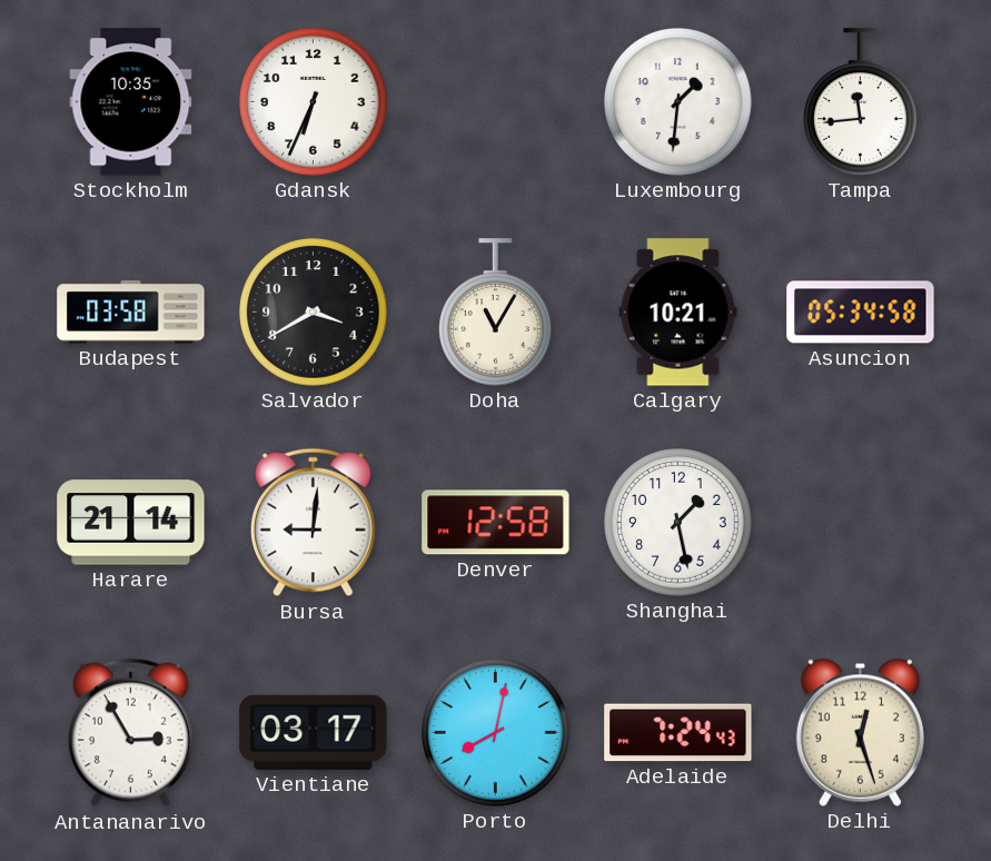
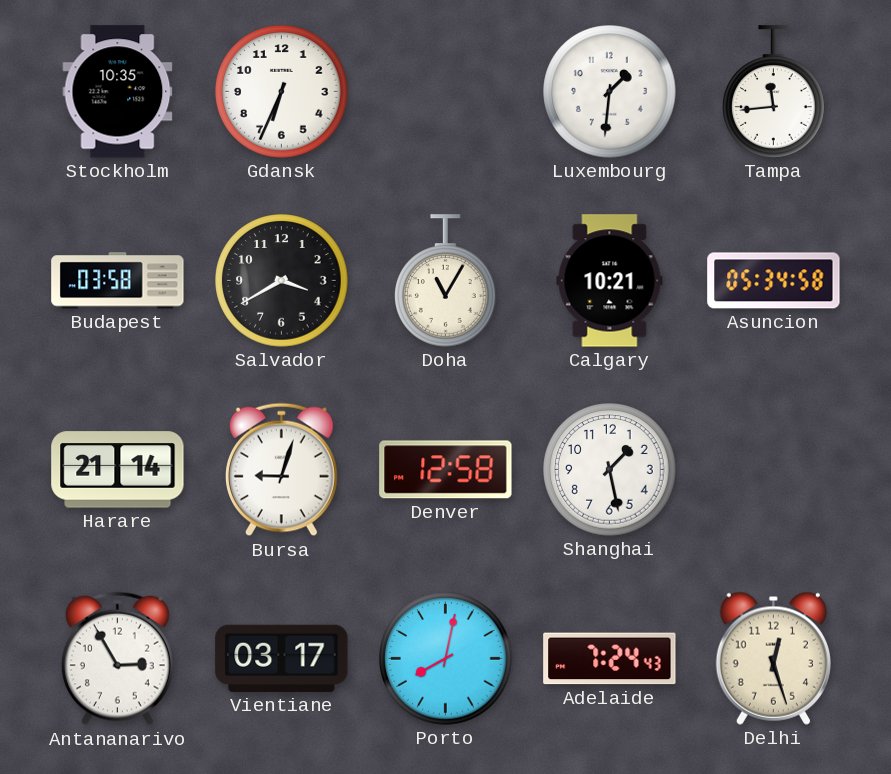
Bursa: 9:01 -> 9:03
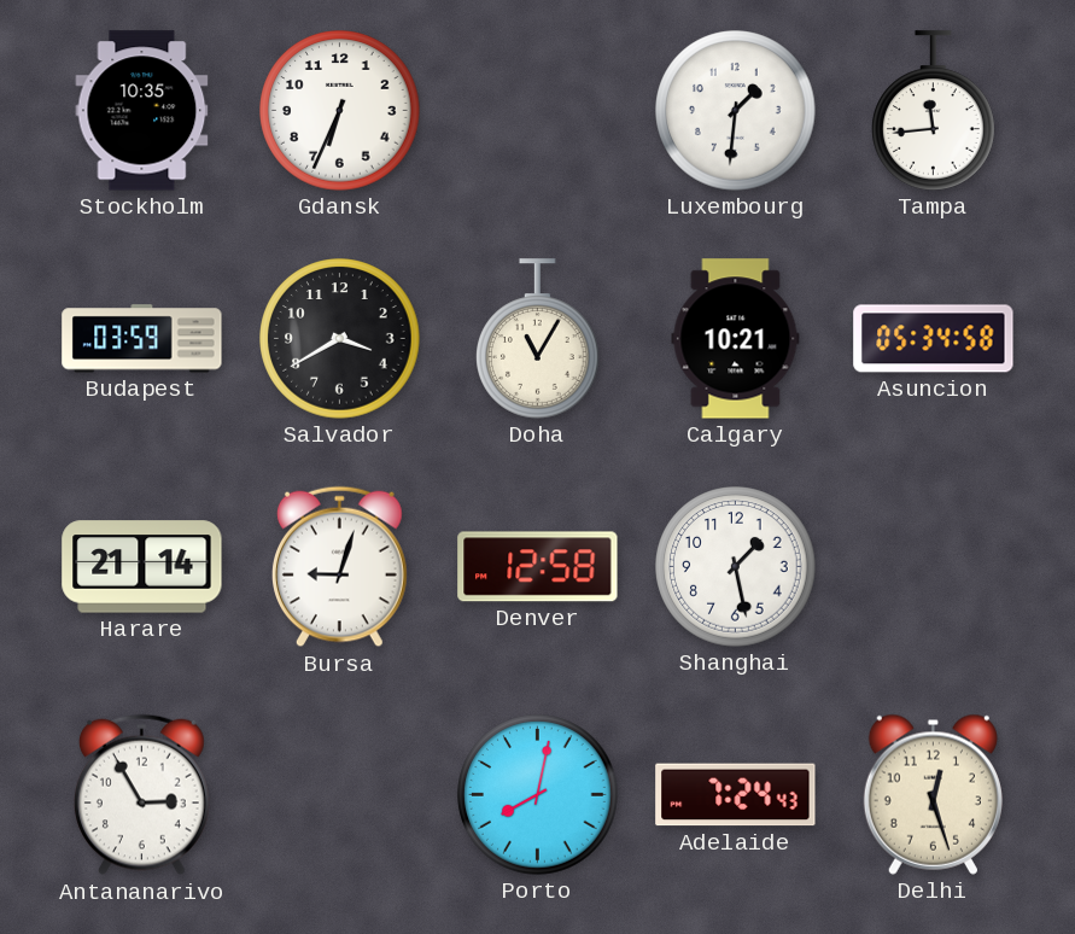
Budapest: 03:58 -> 03:59
Vientiane: 03:17 -> none
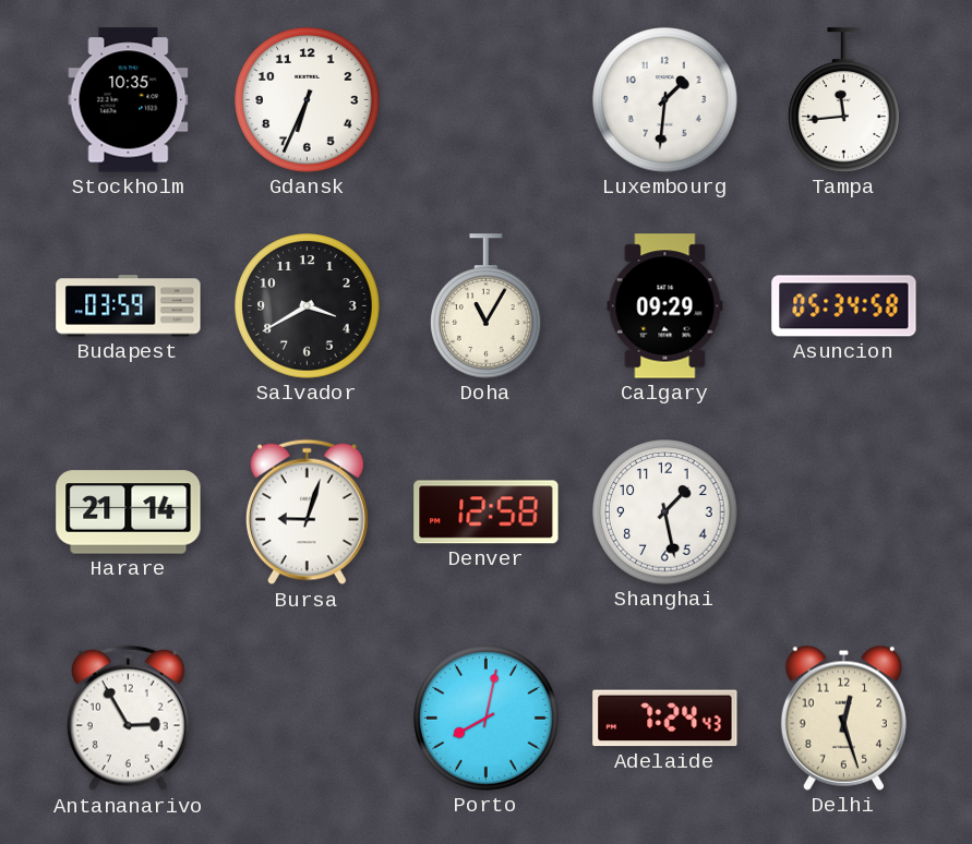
Calgary: 10:21 -> 09:29
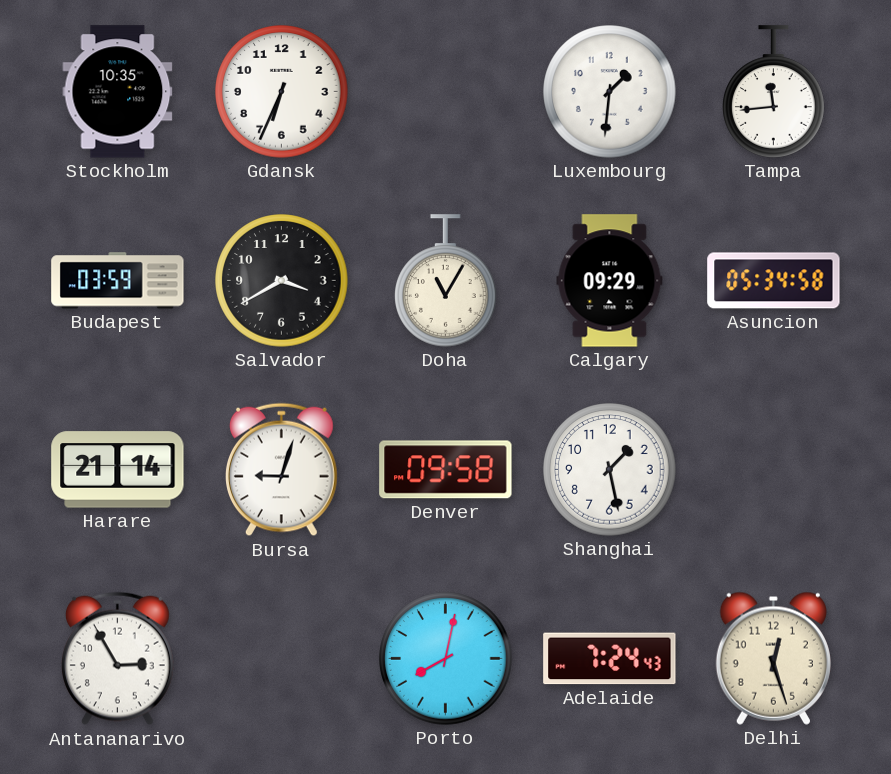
Denver: 12:58 -> 09:58
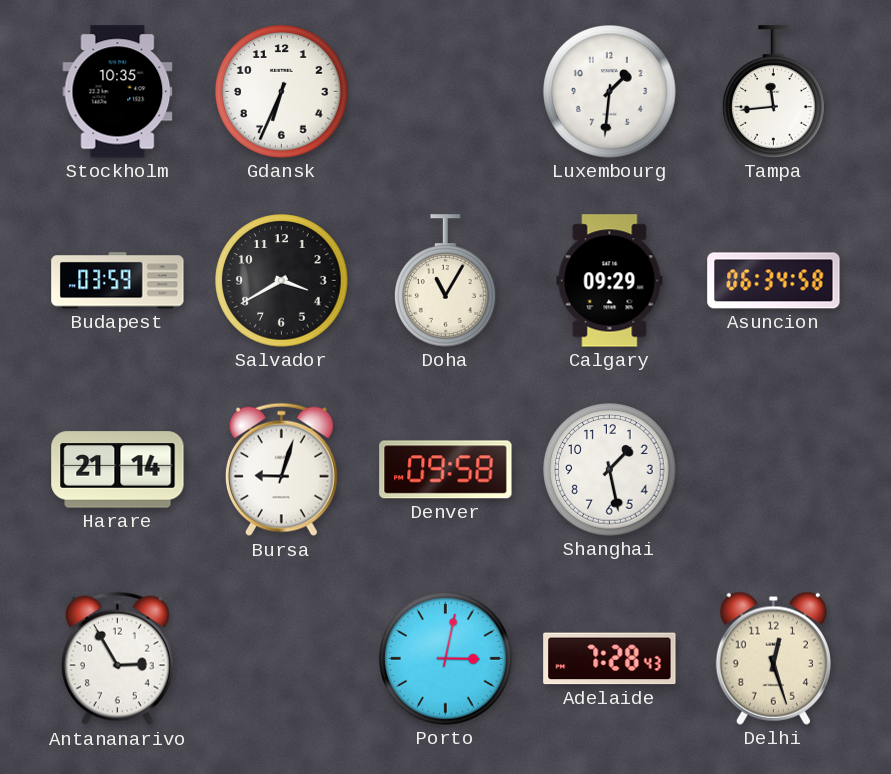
Asuncion: 05:34 -> 06:34
Porto: 8:02 -> 3:02
Adelaide: 7:24 -> 7:28
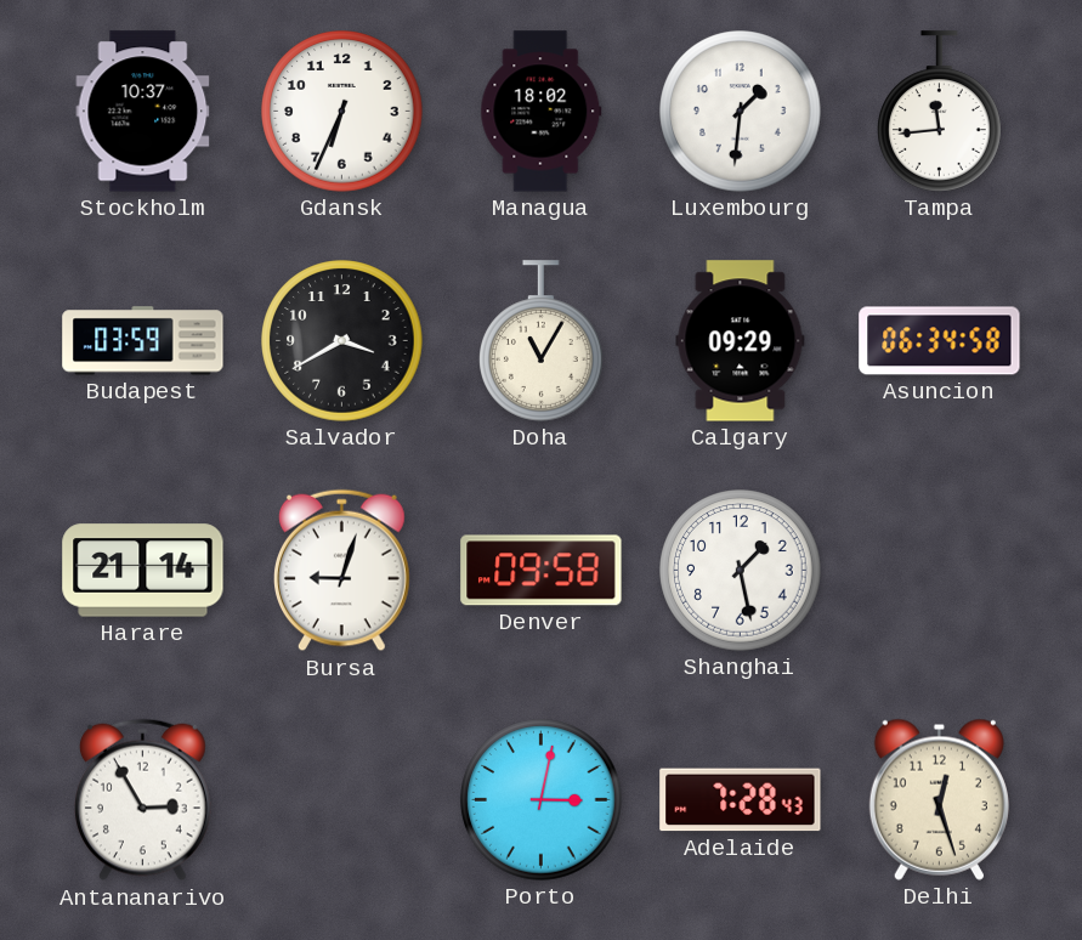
Stockholm: 10:35 -> 10:37
Managua: none -> 18:02
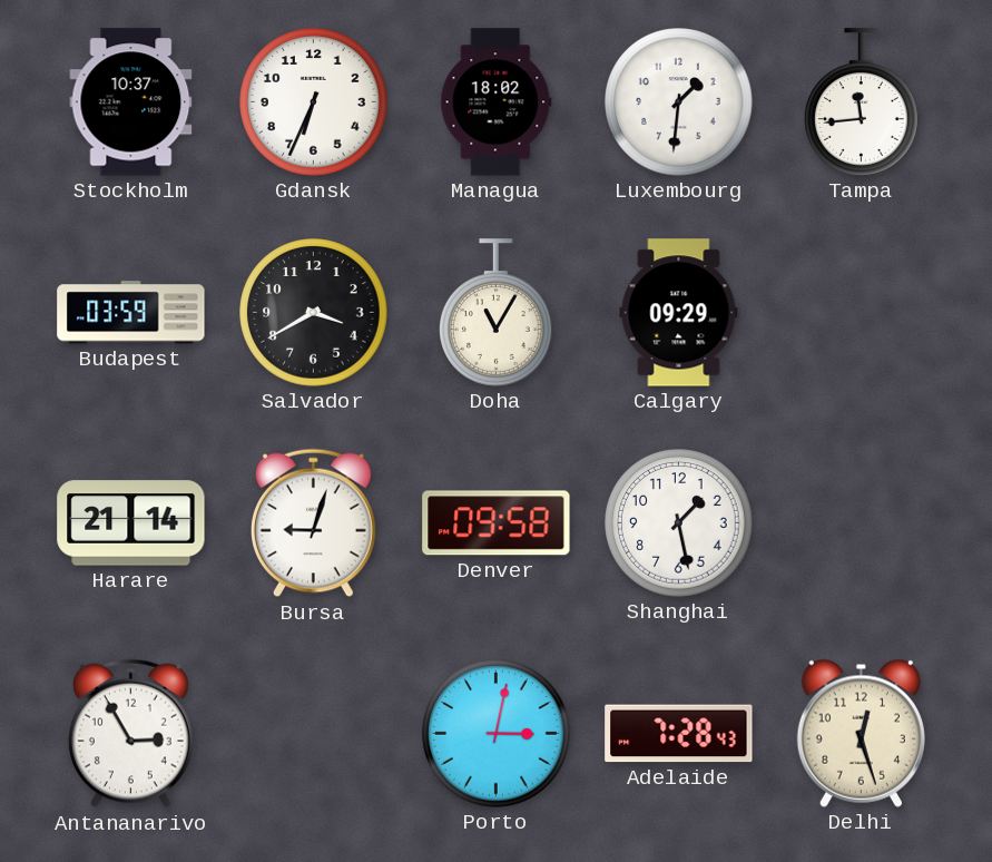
Asuncion: 06:34 -> none
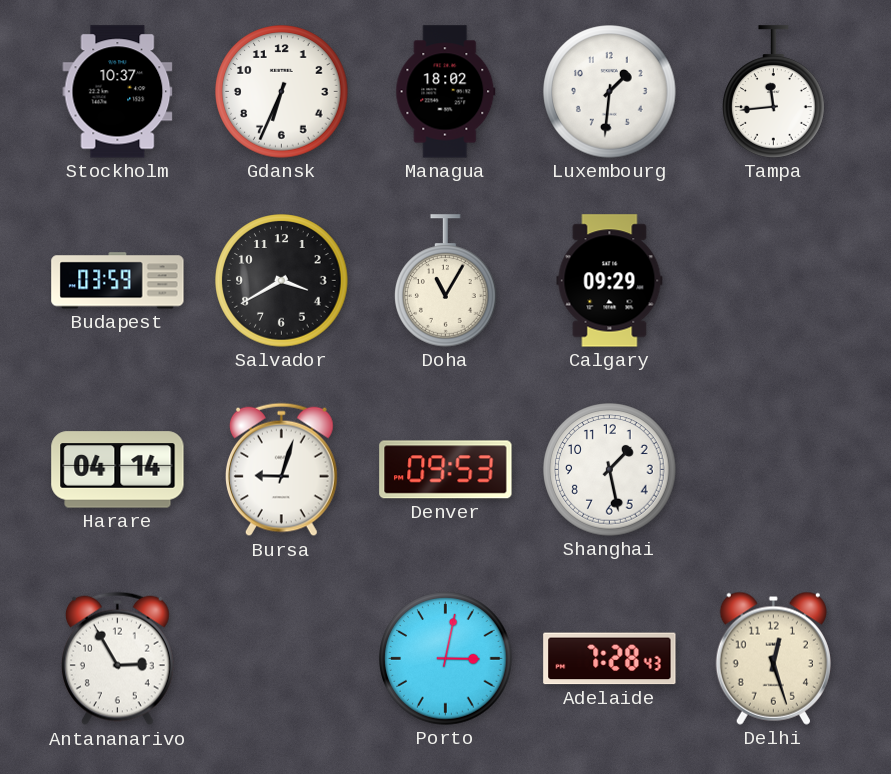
Harare: 21:14 -> 04:14
Denver: 09:58 -> 09:53
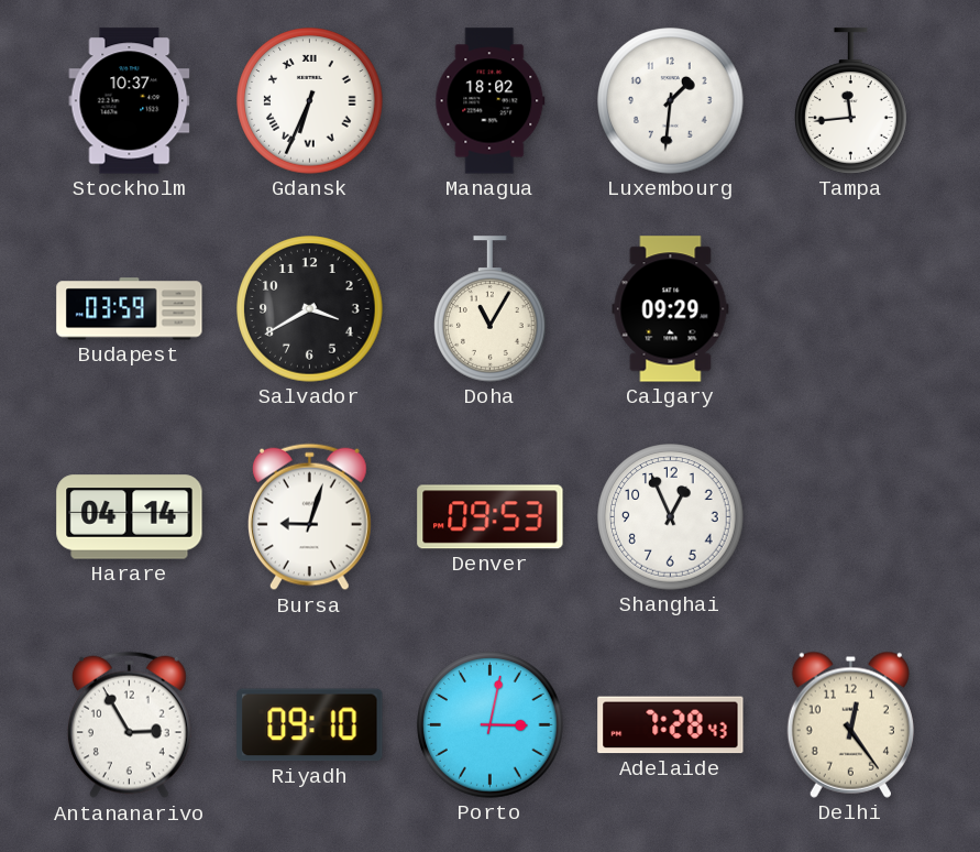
Gdansk numerals: Arabic -> Roman
Shanghai: 1:28 -> 12:56
Riyadh: none -> 09:10
Delhi: 12:27 -> 12:24
